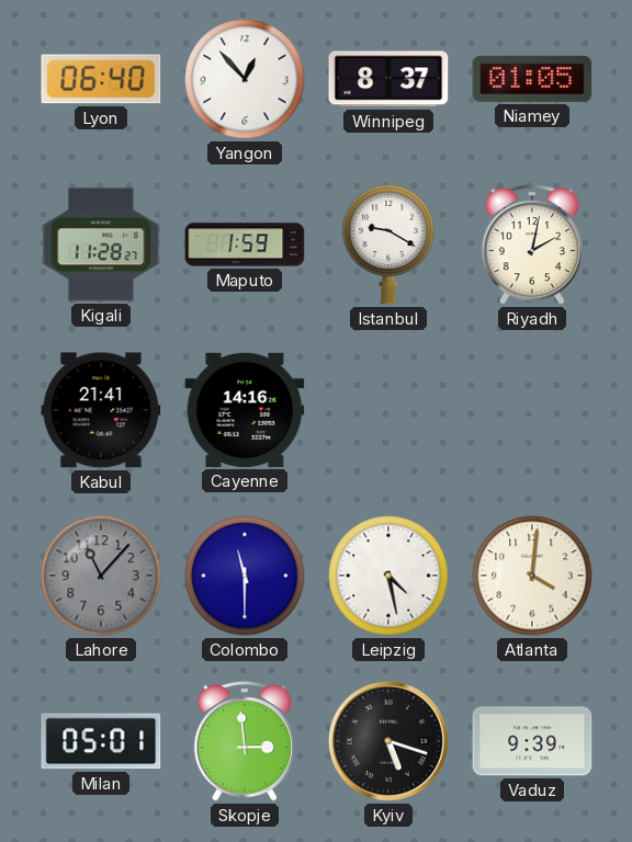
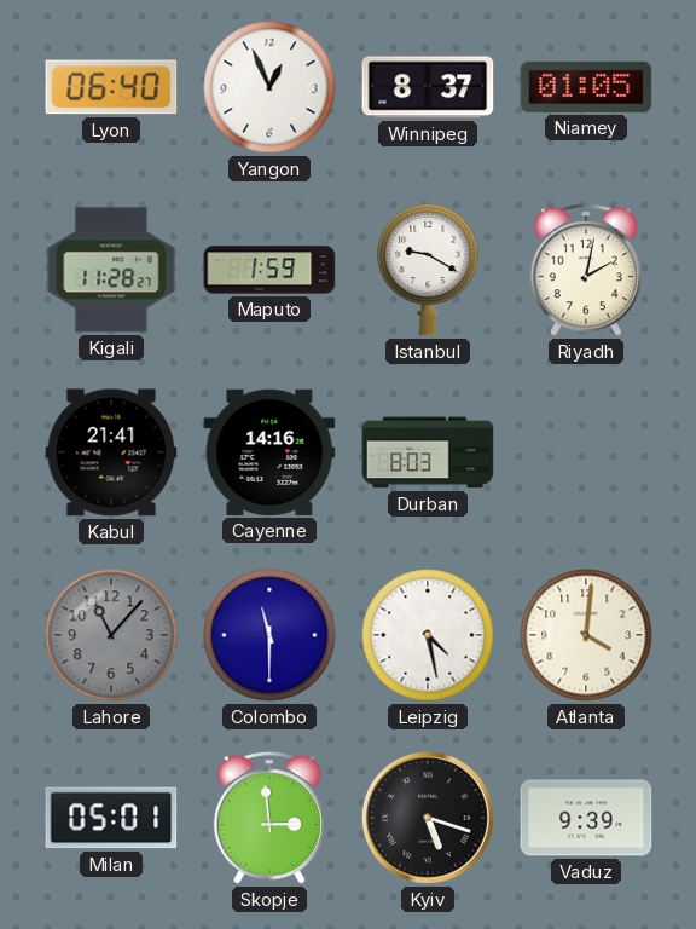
Yangon: 12:53 -> 12:56
Durban: none -> 8:03
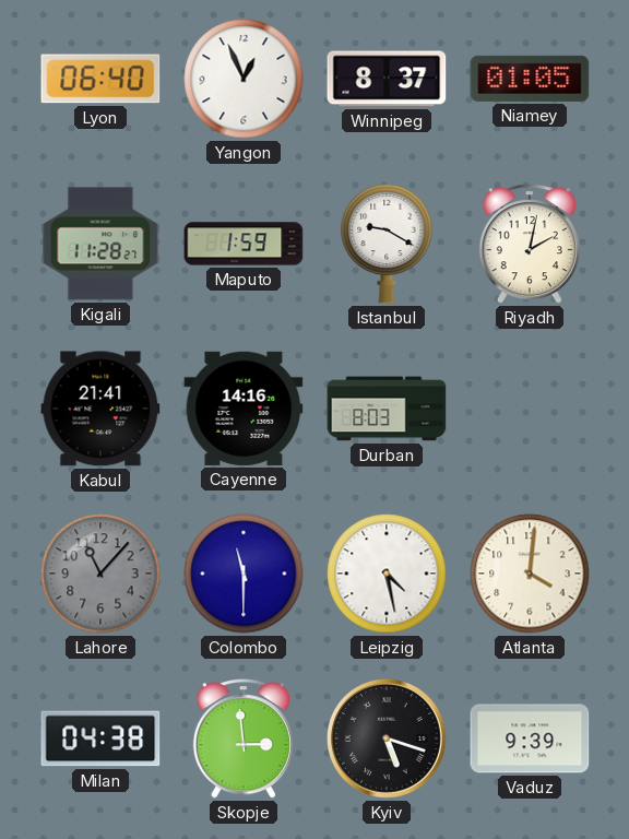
Milan: 05:01 -> 04:38
